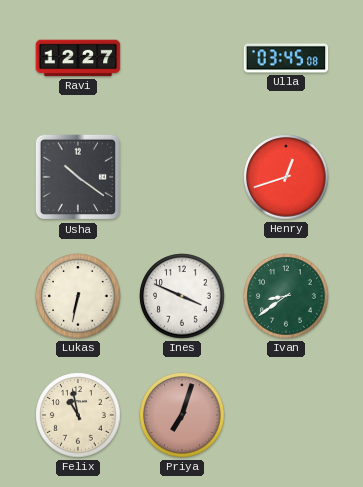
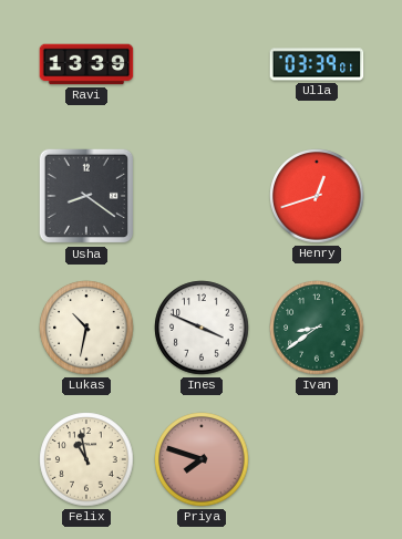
Ravi: 12:27 -> 13:39
Ulla: 03:45 -> 03:39
Usha: 10:21 -> 8:21
Lukas: 6:32 -> 10:32
Priya: 7:03 -> 7:48
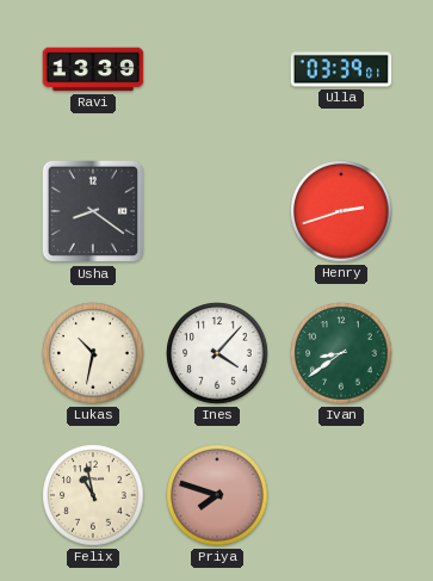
Henry: 12:42 -> 2:42
Ines: 3:49 -> 4:07
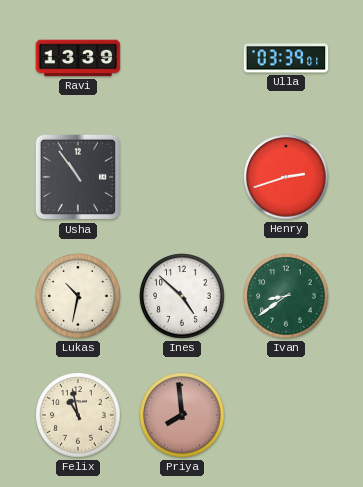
Usha: 8:21 -> 10:54
Ines: 4:07 -> 4:52
Priya: 7:48 -> 7:59
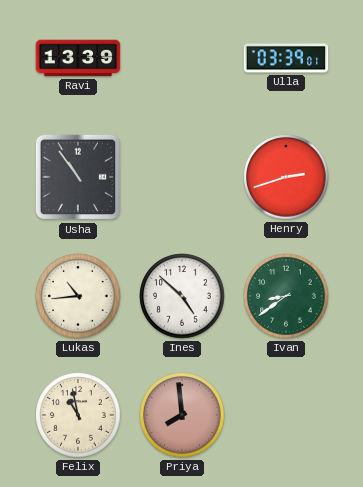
Lukas: 10:32 -> 10:44
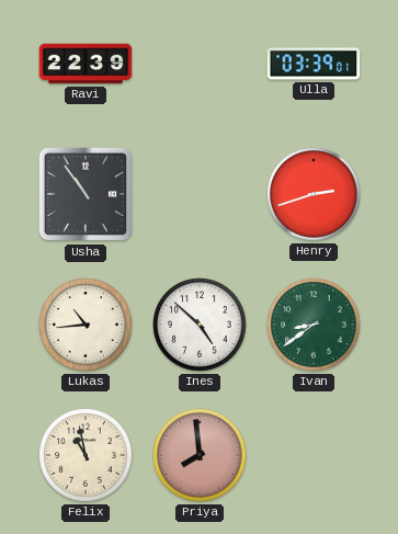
Ravi: 13:39 -> 22:39
